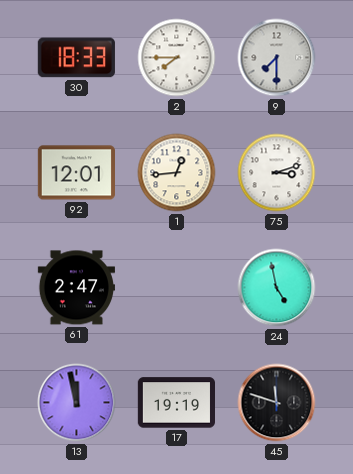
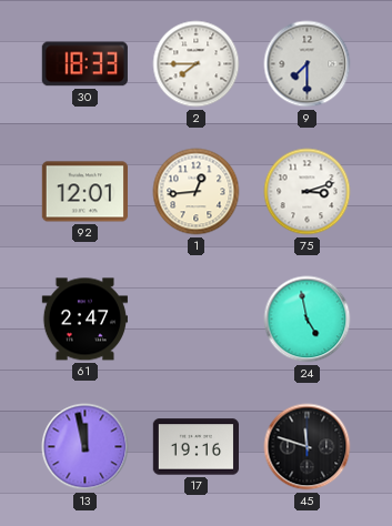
17: 19:19 -> 19:16
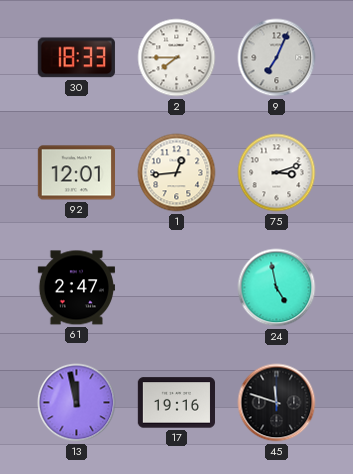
9: 7:30 -> 7:04
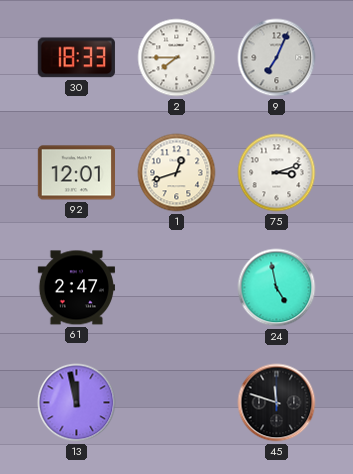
1: 12:44 -> 12:42
17: 19:16 -> none
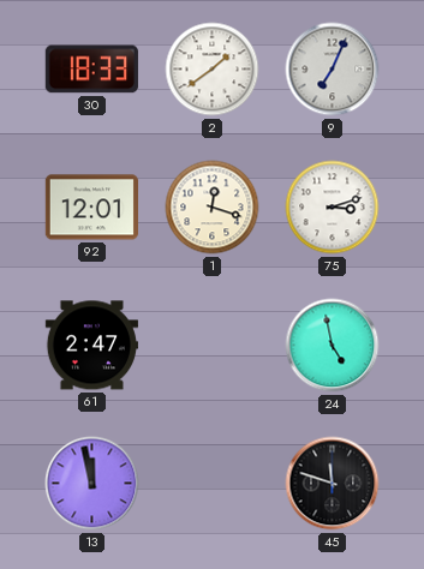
2: 7:45 -> 1:39
1: 12:42 -> 12:18
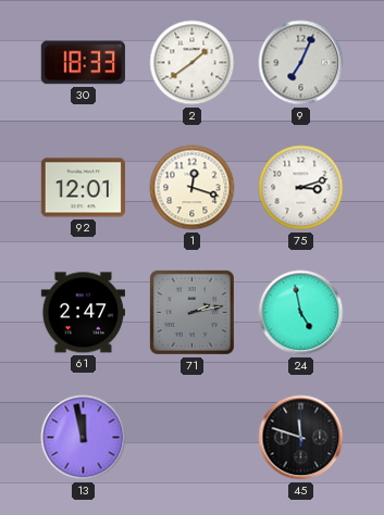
71: none -> 2:13
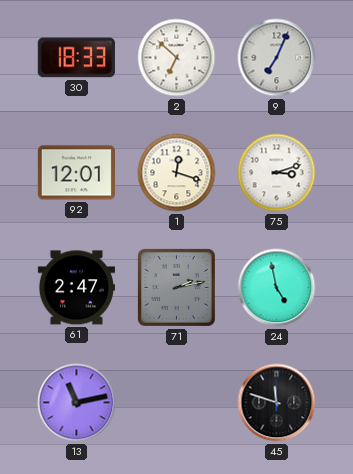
2: 1:39 -> 6:52
13: 11:58 -> 11:13
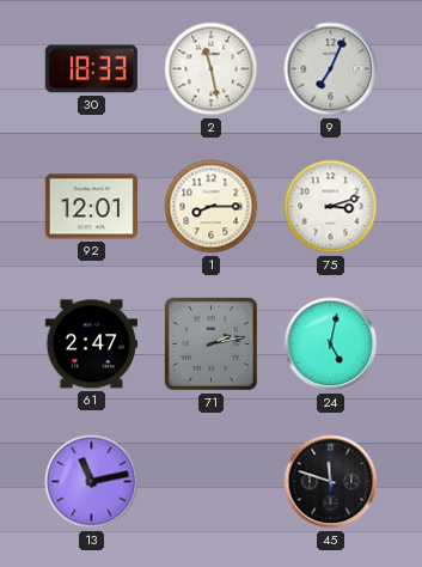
2: 6:52 -> 11:28
1: 12:18 -> 8:15
24: 4:58 -> 5:02
